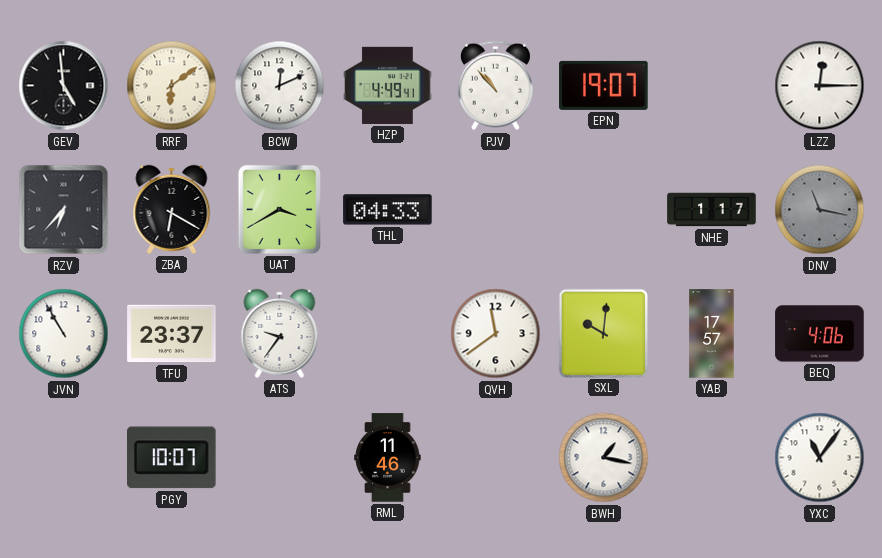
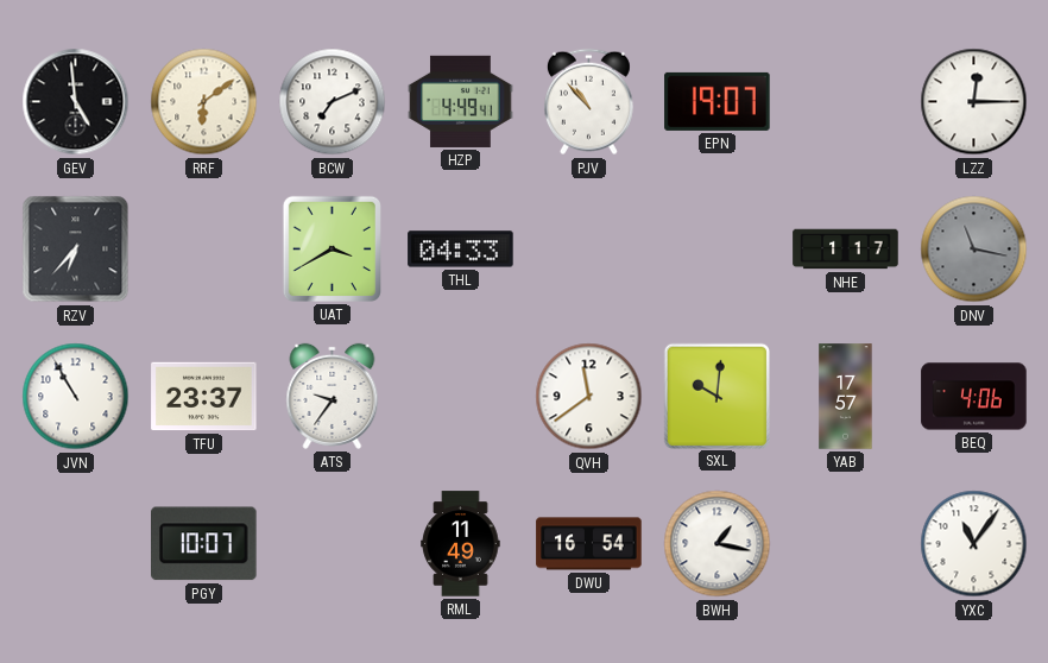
BCW: 12:11 -> 7:11
ZBA: 6:20 -> none
RML: 11:46 -> 11:49
DWU: none -> 16:54
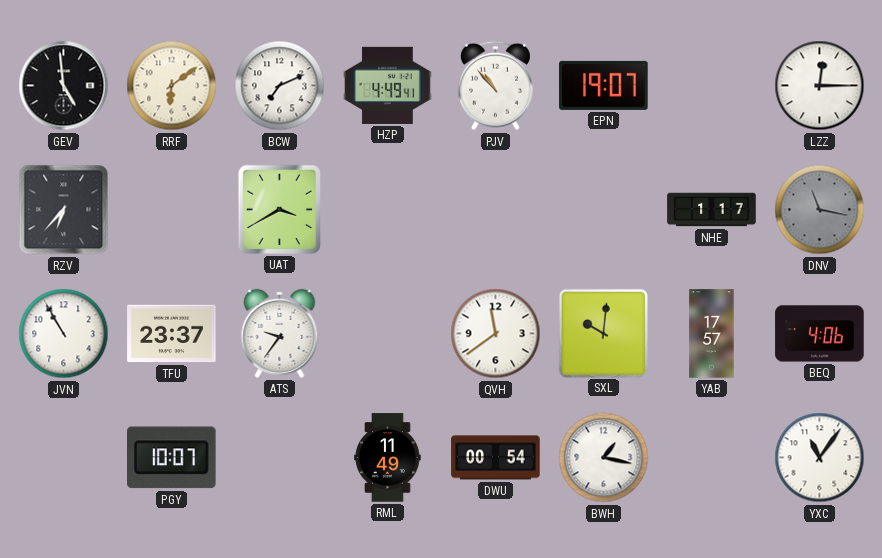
THL: 04:33 -> none
DWU: 16:54 -> 00:54
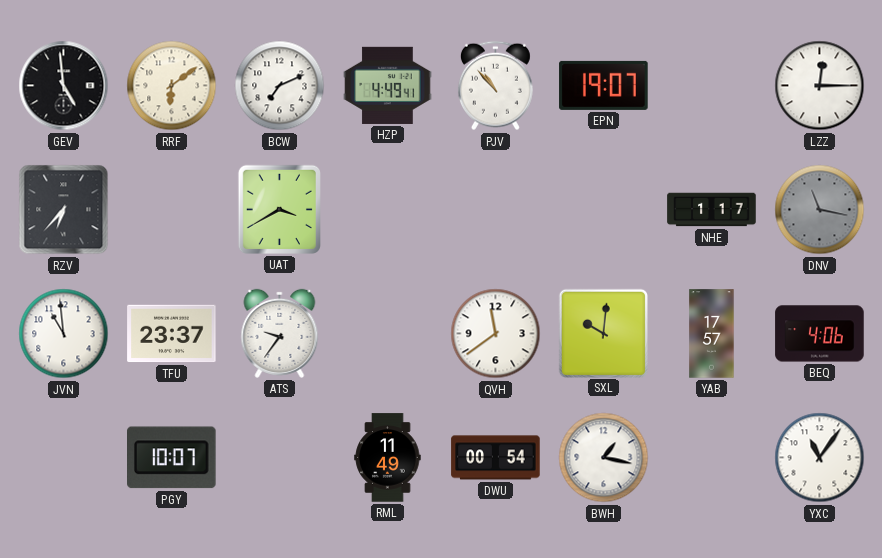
JVN: 10:55 -> 10:59
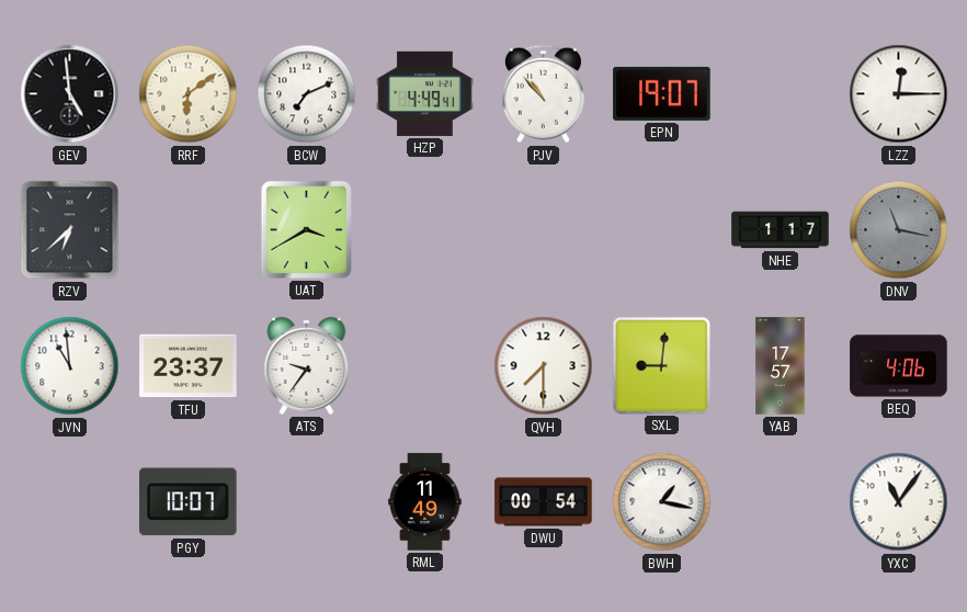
RZV: 6:37 -> 6:38
QVH: 11:39 -> 7:30
SXL: 10:01 -> 9:01
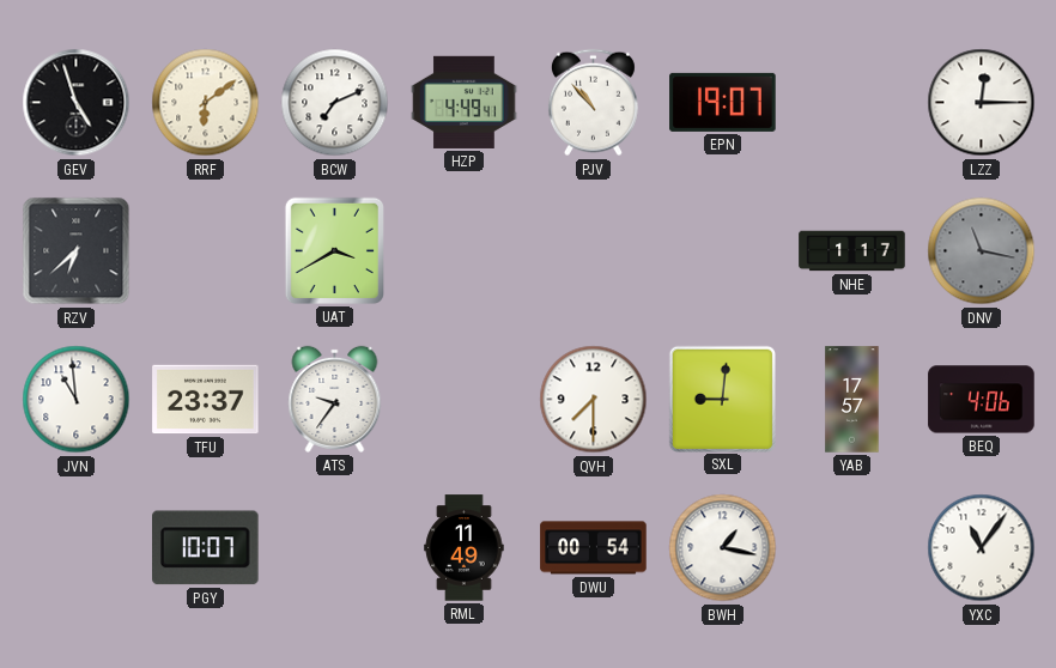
GEV: 4:59 -> 4:57
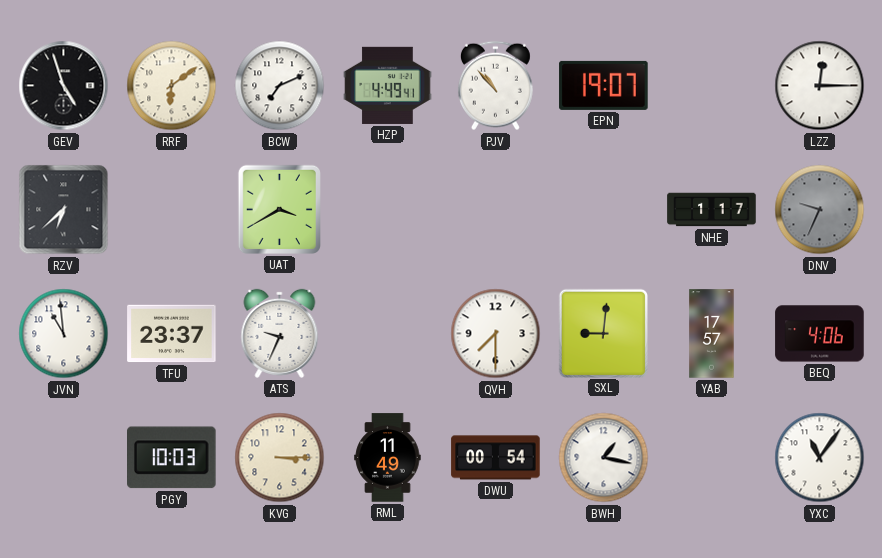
DNV: 11:17 -> 9:34
ATS: 9:36 -> 9:34
PGY: 10:07 -> 10:03
KVG: none -> 3:15
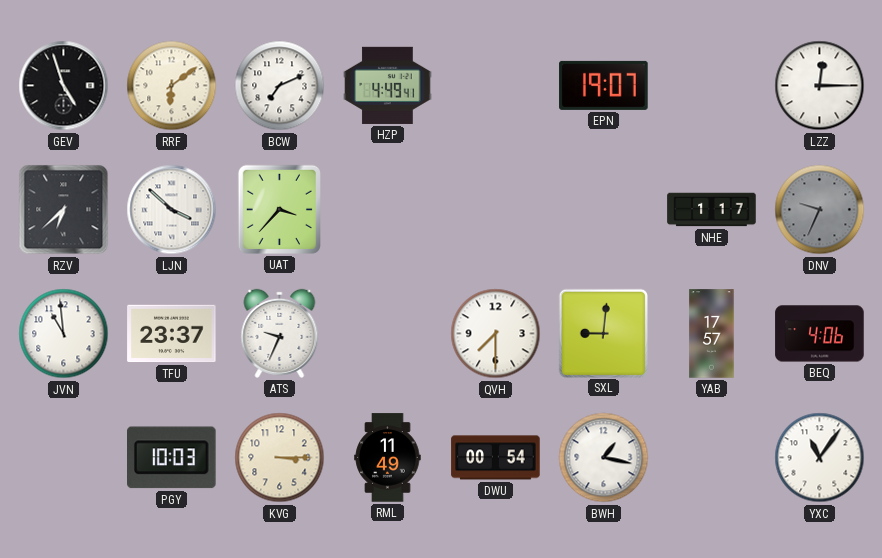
PJV: 10:53 -> none
LJN: none -> 3:52
UAT: 3:40 -> 3:37
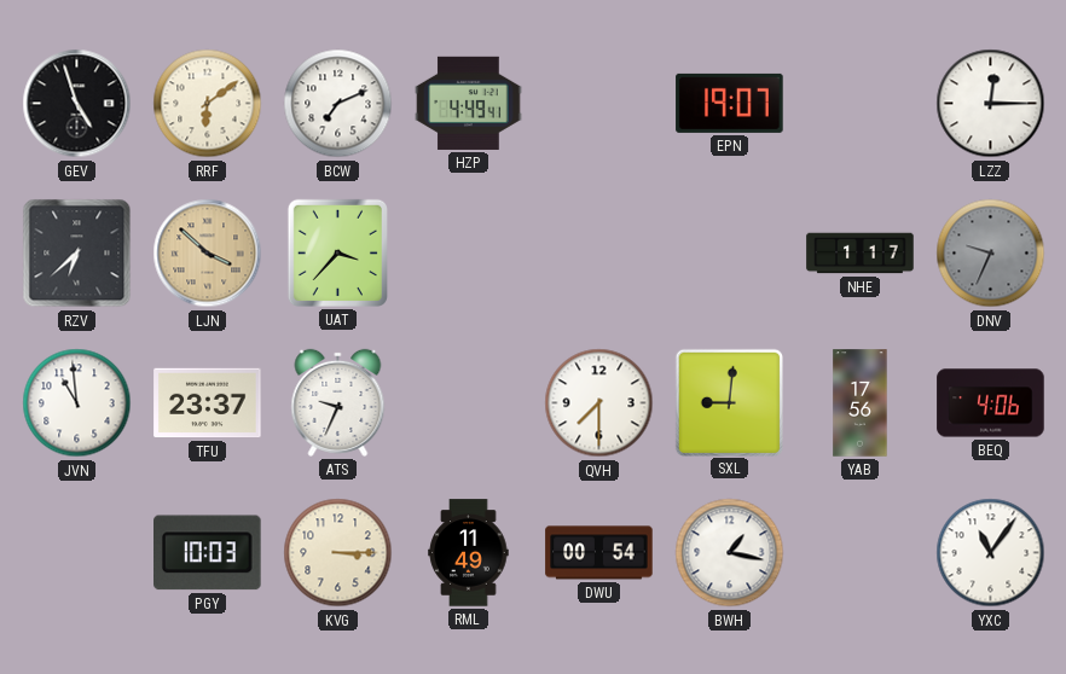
LJN dial: white -> champagne
YAB: 17:57 -> 17:56
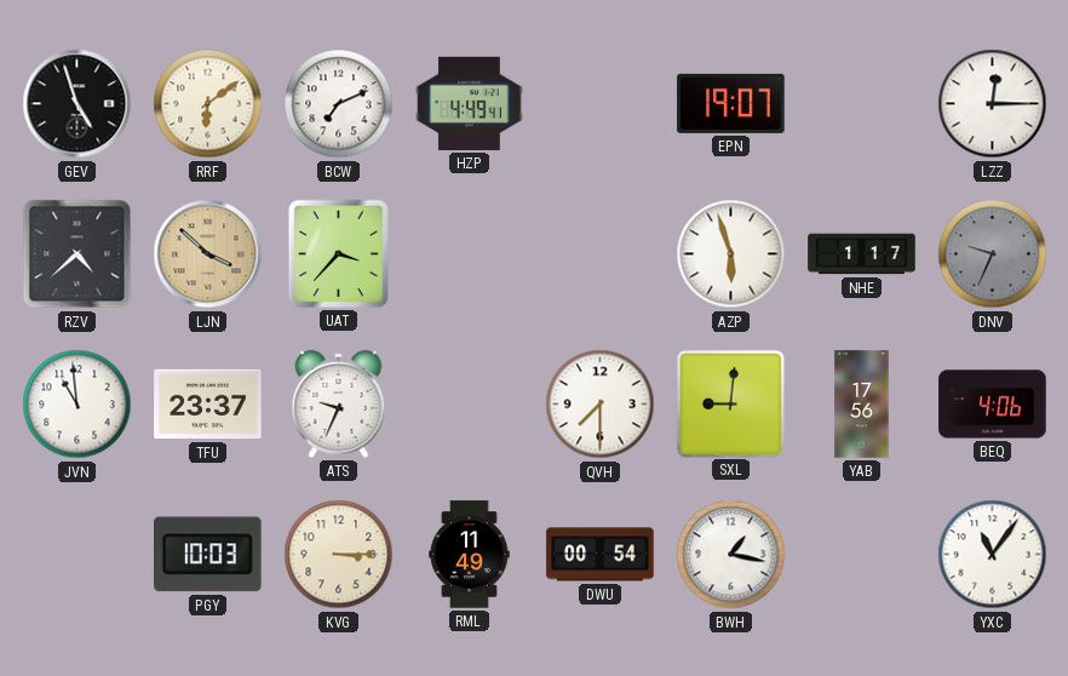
RZV: 6:38 -> 4:38
AZP: none -> 5:57
